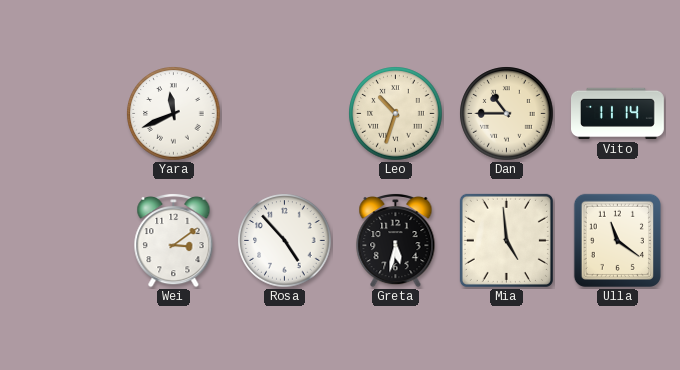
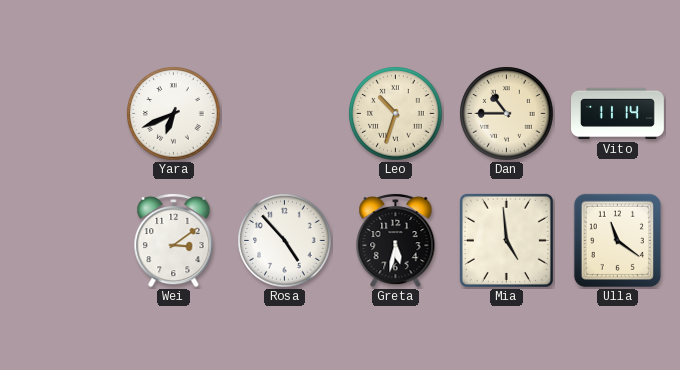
Yara: 11:41 -> 6:41
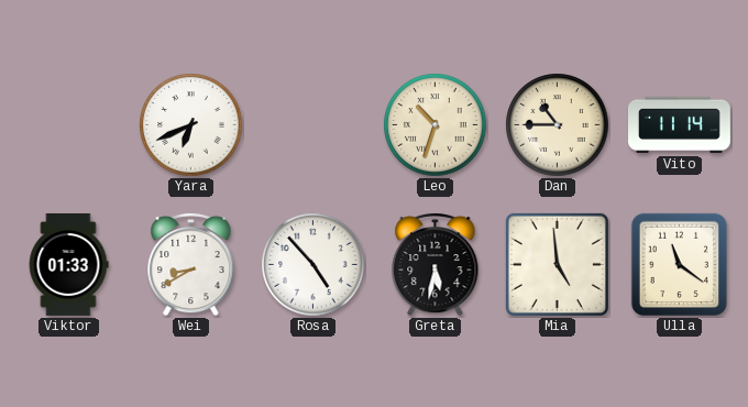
Viktor: none -> 01:33
Wei: 3:09 -> 8:40
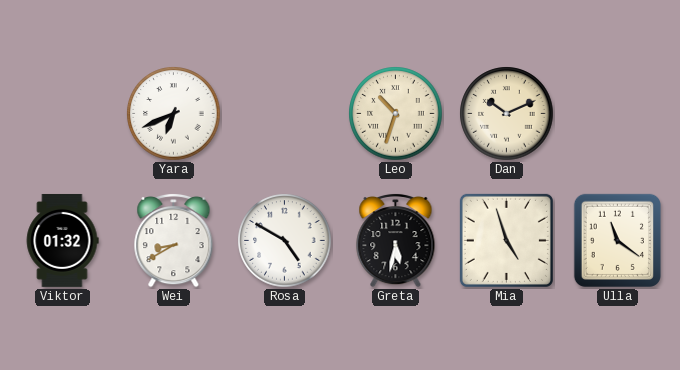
Dan: 10:45 -> 10:11
Vito: 11:14 -> none
Viktor: 01:33 -> 01:32
Rosa: 4:53 -> 4:50
Mia: 4:59 -> 4:57
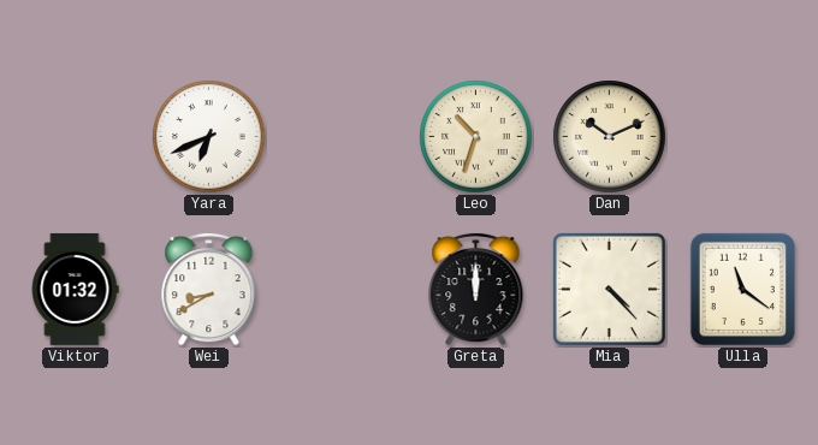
Rosa: 4:50 -> none
Greta: 5:32 -> 12:00
Mia: 4:57 -> 4:23
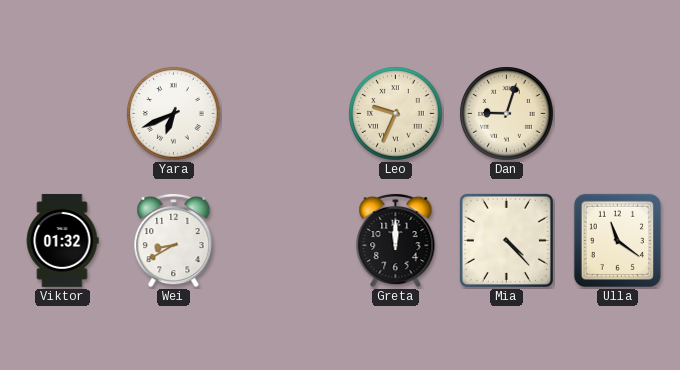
Leo: 10:33 -> 9:34
Dan: 10:11 -> 9:03
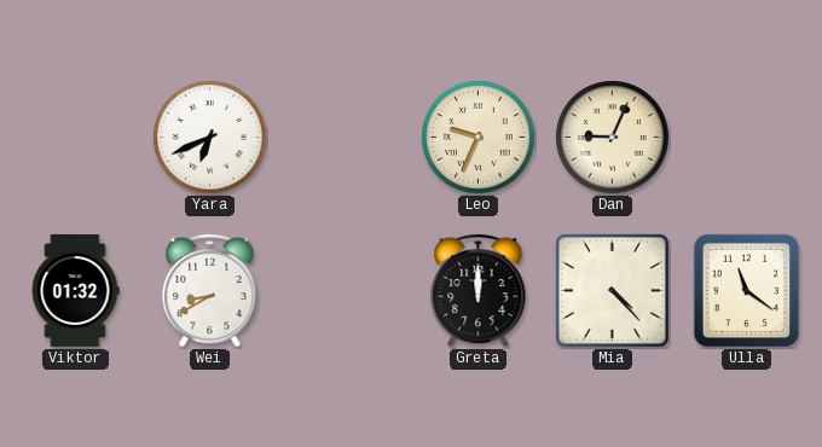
Dan: 9:03 -> 9:04
